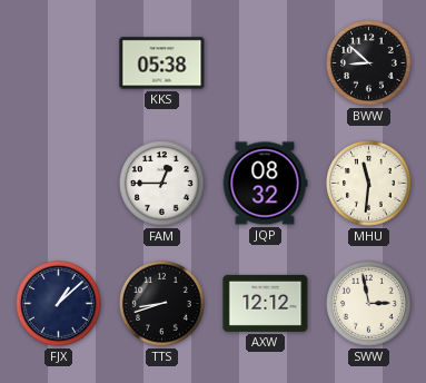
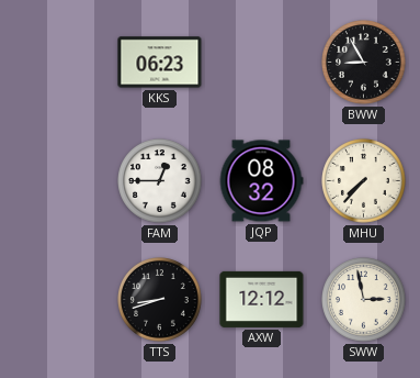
KKS: 05:38 -> 06:23
BWW: 8:52 -> 8:55
MHU: 11:31 -> 7:37
FJX: 1:08 -> none
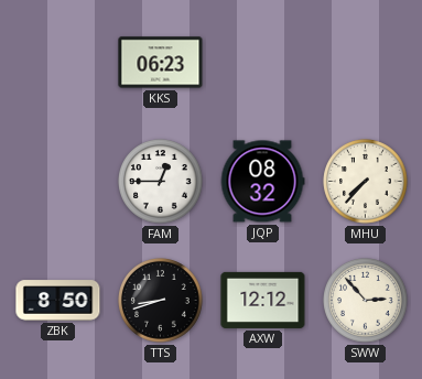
BWW: 8:55 -> none
ZBK: none -> 8:50
SWW: 2:58 -> 2:53
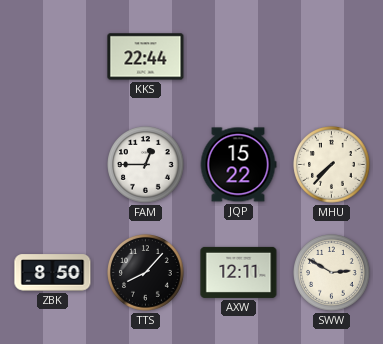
KKS: 06:23 -> 22:44
JQP: 08:32 -> 15:22
TTS: 8:42 -> 8:07
AXW: 12:12 -> 12:11
SWW: 2:53 -> 2:50
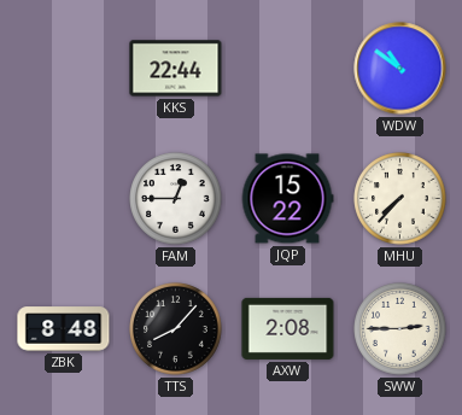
WDW: none -> 10:51
ZBK: 8:50 -> 8:48
AXW: 12:11 -> 2:08
SWW: 2:50 -> 2:45
